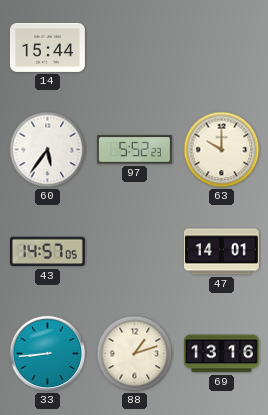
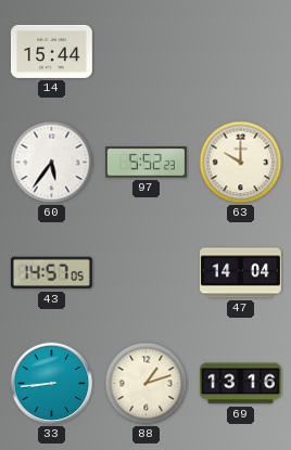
47: 14:01 -> 14:04
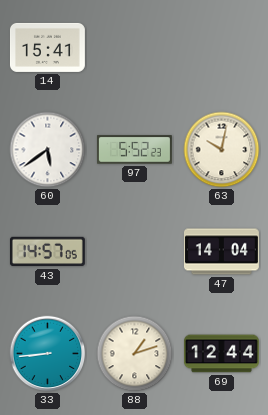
14: 15:44 -> 15:41
60: 5:36 -> 5:39
63: 10:00 -> 10:02
69: 13:16 -> 12:44
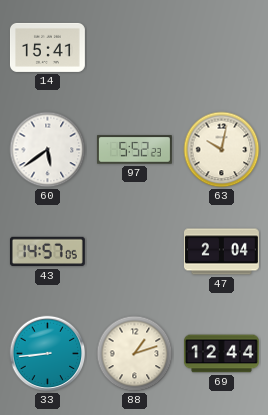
47: 14:04 -> 2:04
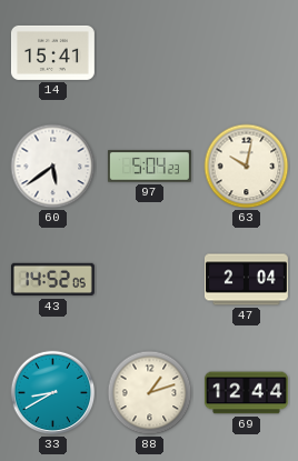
97: 5:52 -> 5:04
43: 14:57 -> 14:52
33: 8:44 -> 8:40
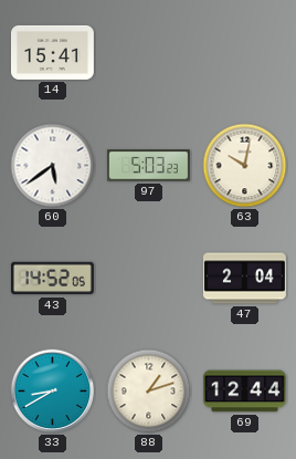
97: 5:04 -> 5:03
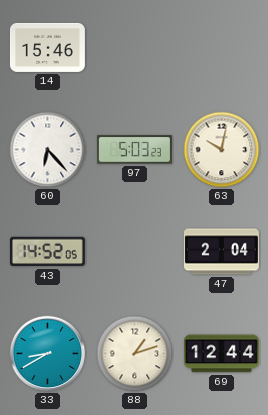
14: 15:41 -> 15:46
60: 5:39 -> 6:23
